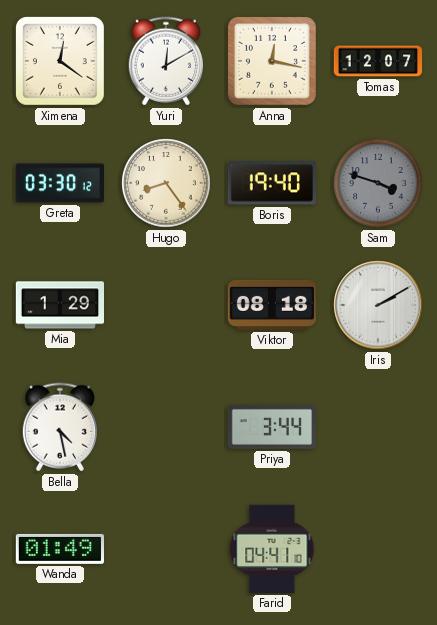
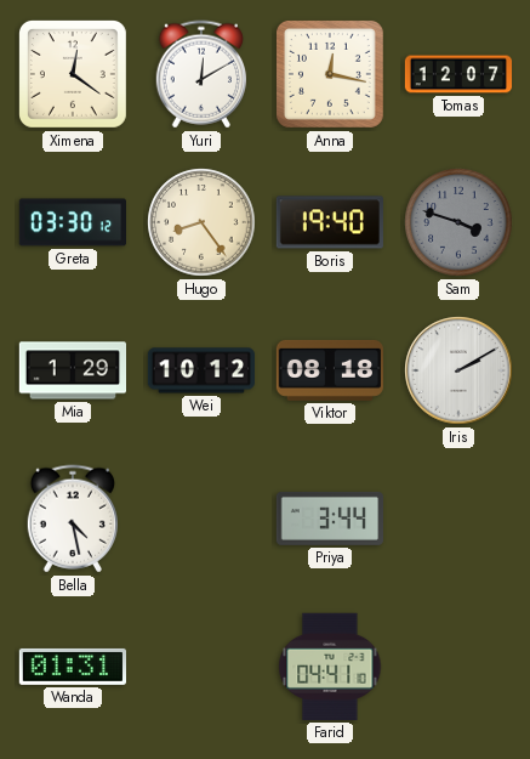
Wei: none -> 10:12
Wanda: 01:49 -> 01:31
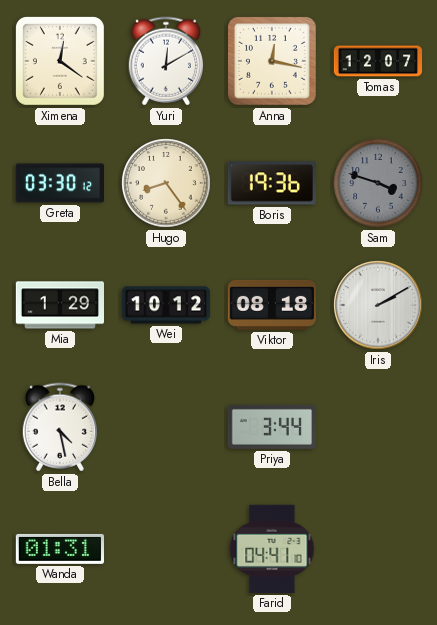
Boris: 19:40 -> 19:36
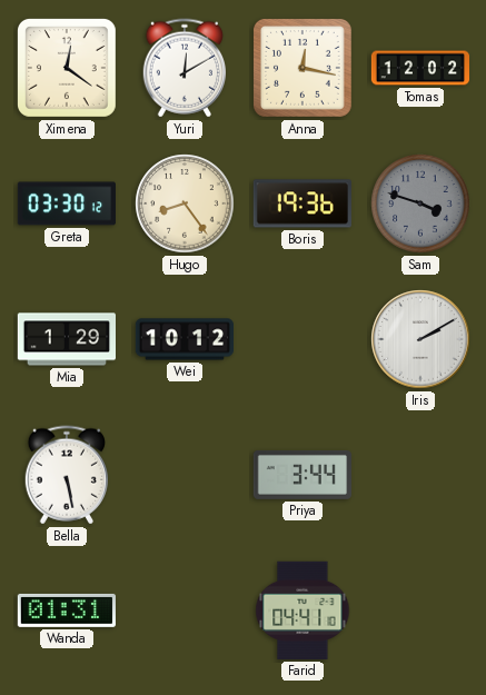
Tomas: 12:07 -> 12:02
Viktor: 08:18 -> none
Bella: 4:28 -> 5:28
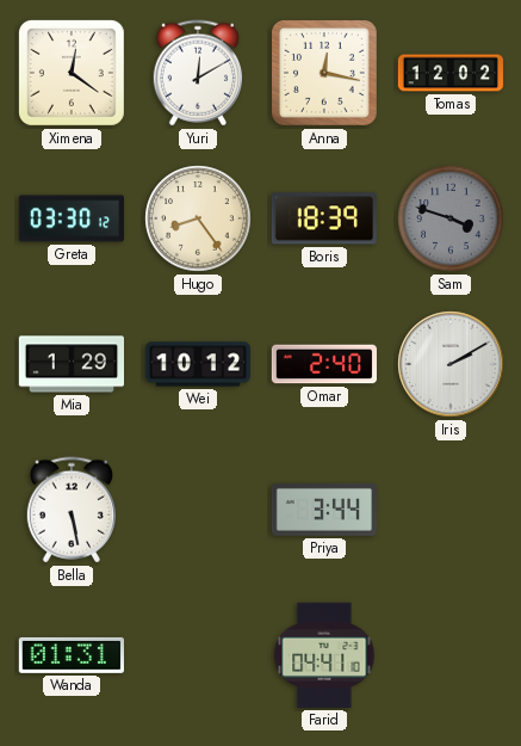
Boris: 19:36 -> 18:39
Omar: none -> 2:40
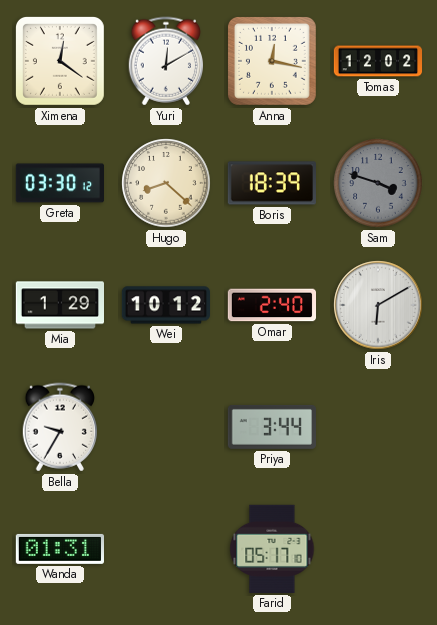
Hugo: 8:24 -> 8:22
Iris: 2:10 -> 6:10
Bella: 5:28 -> 9:35
Farid: 04:41 -> 05:17
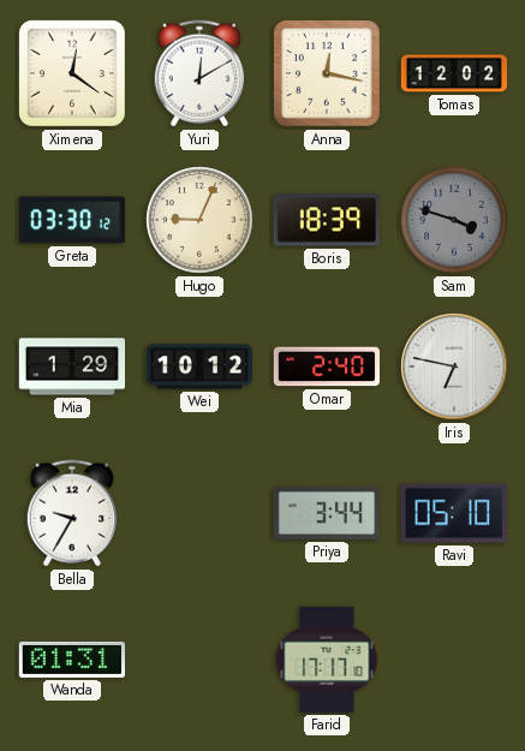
Hugo: 8:22 -> 9:04
Iris: 6:10 -> 6:47
Ravi: none -> 05:10
Farid: 05:17 -> 17:17
